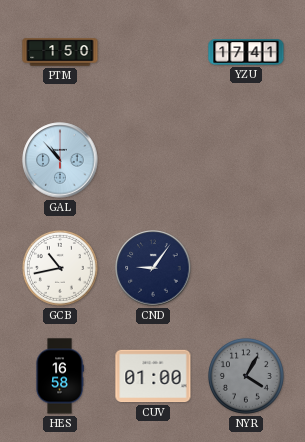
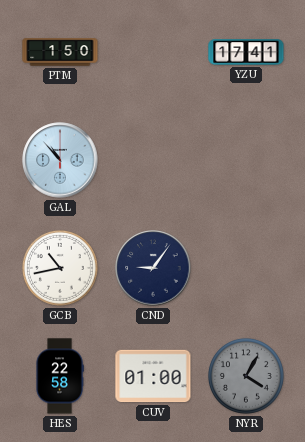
HES: 16:58 -> 22:58
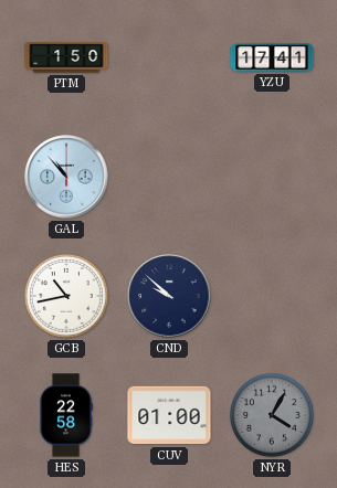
CND: 9:06 -> 9:52
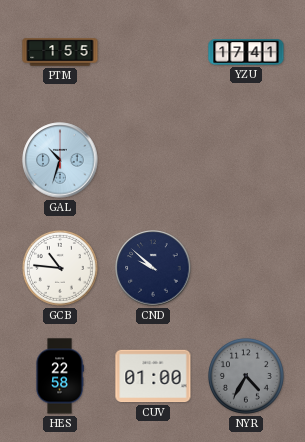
PTM: 1:50 -> 1:55
GAL: 10:53 -> 10:33
GCB: 10:43 -> 10:46
NYR: 4:05 -> 4:35
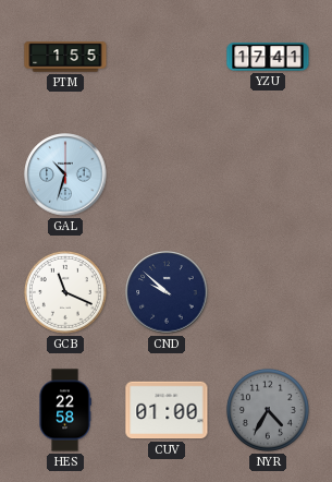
GCB: 10:46 -> 11:19
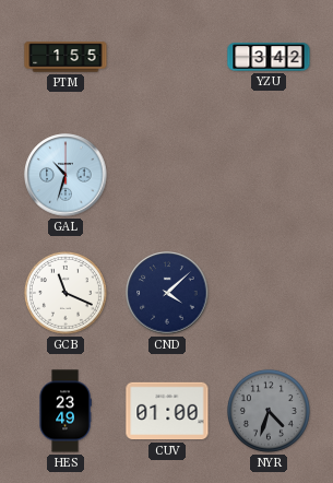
YZU: 17:41 -> 3:42
CND: 9:52 -> 4:08
HES: 22:58 -> 23:49
NYR: 4:35 -> 4:33
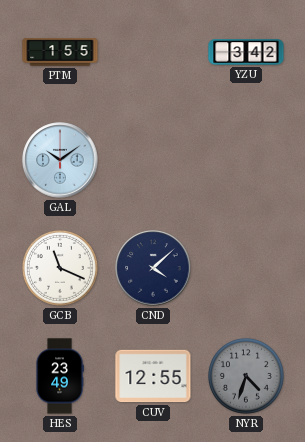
GAL: 10:33 -> 10:09
CUV: 01:00 -> 12:55
